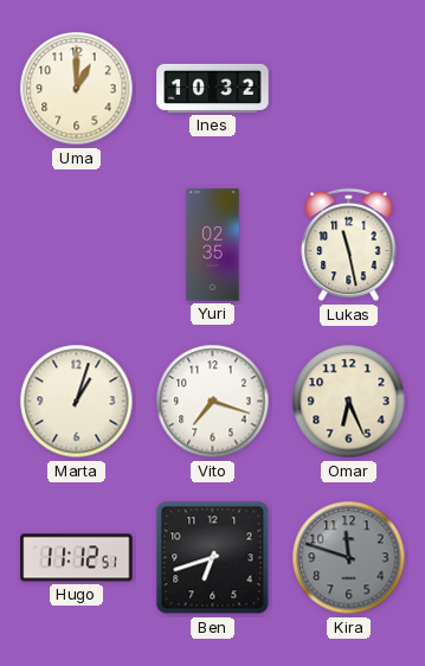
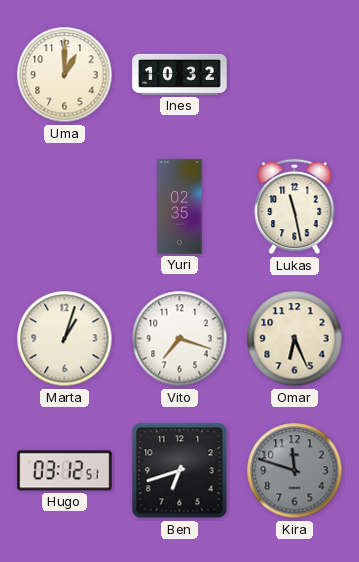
Hugo: 11:12 -> 03:12
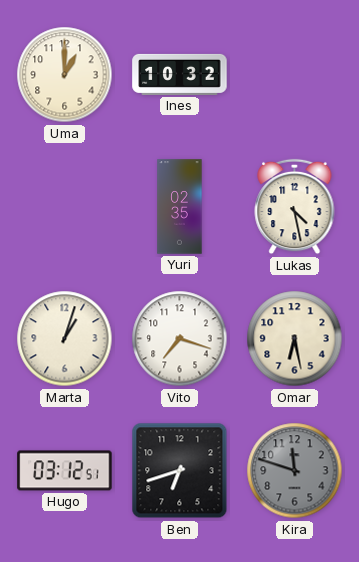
Lukas: 11:28 -> 4:28
Omar: 6:26 -> 6:28
